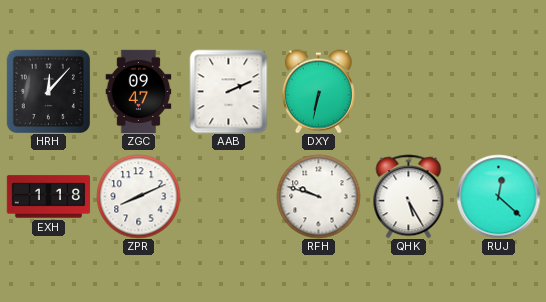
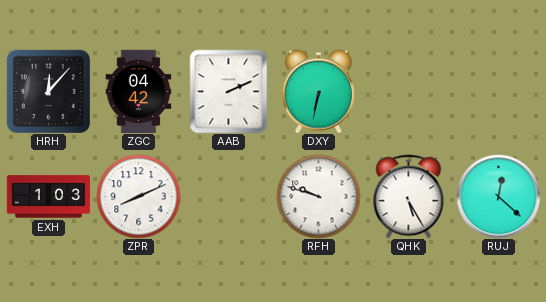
ZGC: 09:47 -> 04:42
EXH: 1:18 -> 1:03
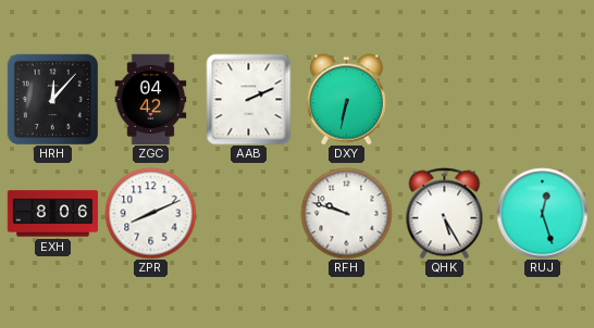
EXH: 1:03 -> 8:06
RUJ: 12:22 -> 12:27
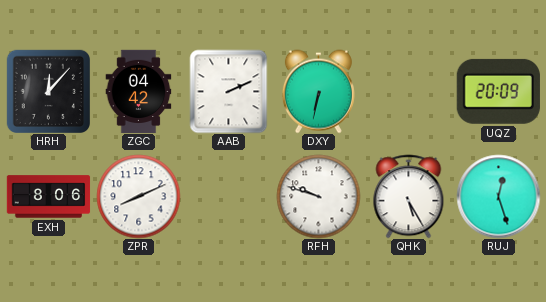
UQZ: none -> 20:09
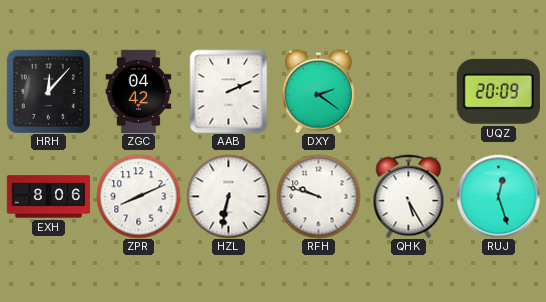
DXY: 6:32 -> 2:21
HZL: none -> 6:32
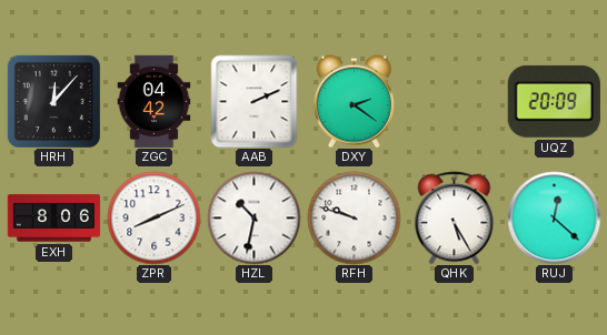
HZL: 6:32 -> 10:32
RUJ: 12:27 -> 12:22
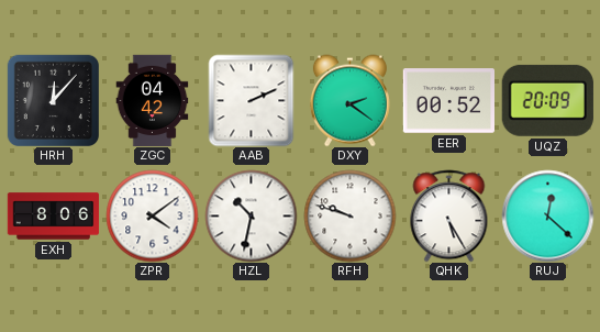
EER: none -> 00:52
ZPR: 8:11 -> 4:09
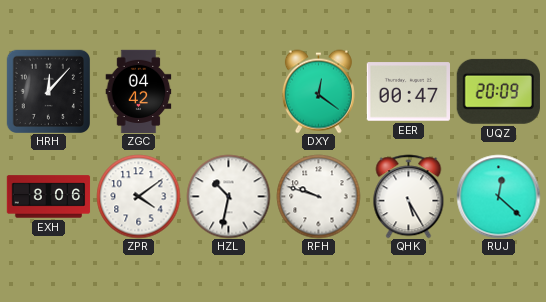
AAB: 2:11 -> none
DXY: 2:21 -> 12:21
EER: 00:52 -> 00:47
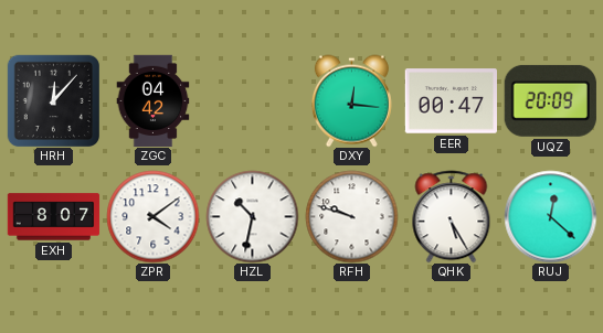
DXY: 12:21 -> 12:16
EXH: 8:06 -> 8:07
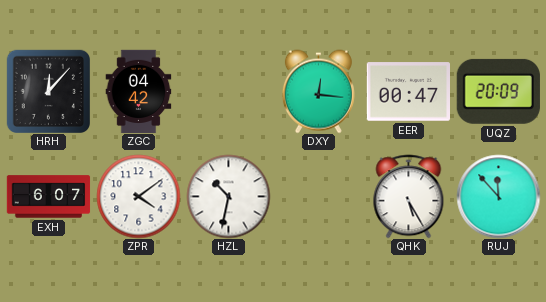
EXH: 8:07 -> 6:07
RFH: 9:48 -> none
RUJ: 12:22 -> 11:53
